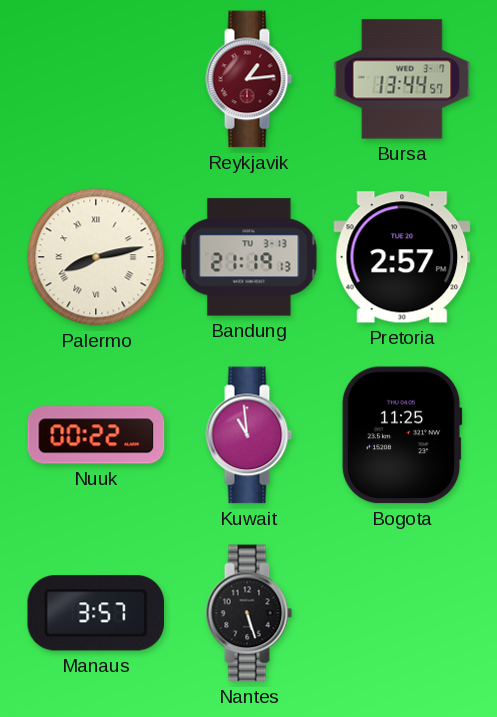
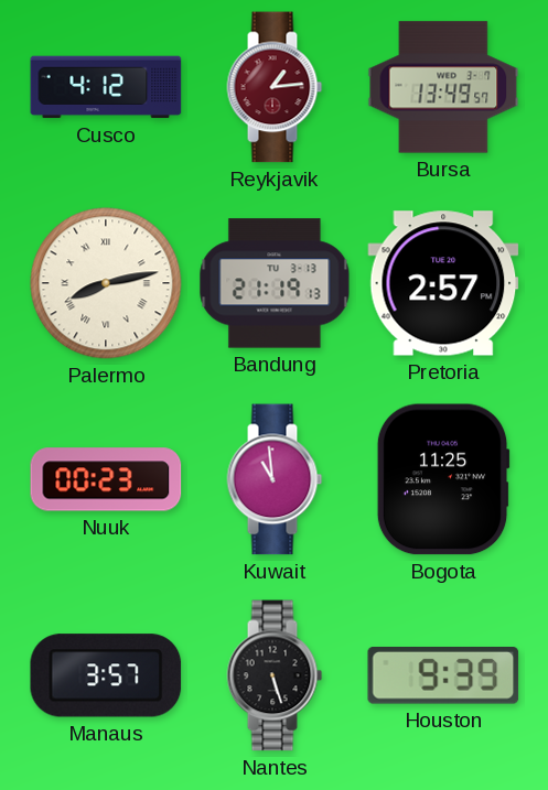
Cusco: none -> 4:12
Bursa: 13:44 -> 13:49
Nuuk: 00:22 -> 00:23
Houston: none -> 9:39
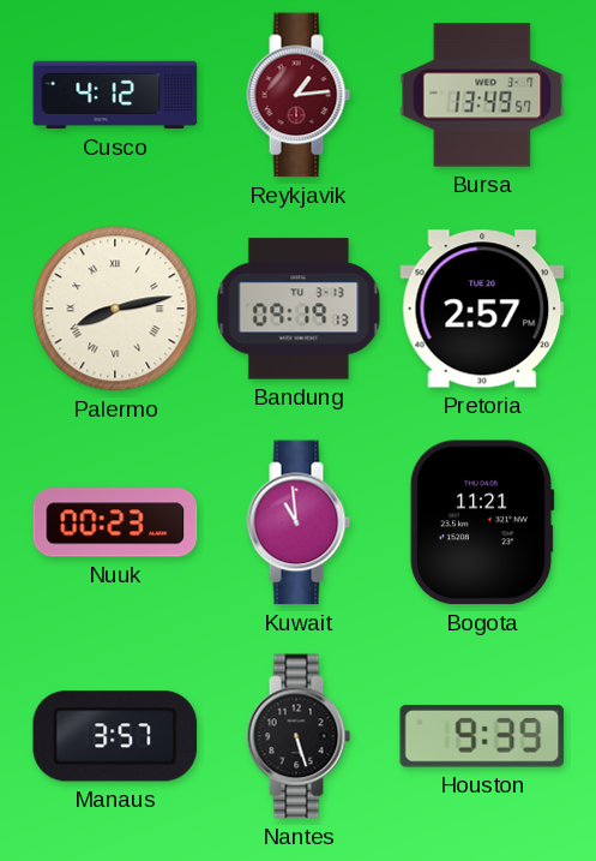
Bandung: 21:19 -> 09:19
Bogota: 11:25 -> 11:21
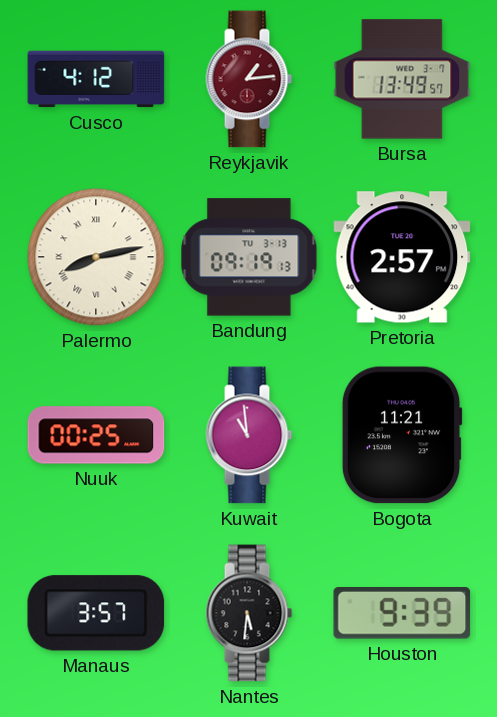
Nuuk: 00:23 -> 00:25
Nantes: 5:27 -> 5:31
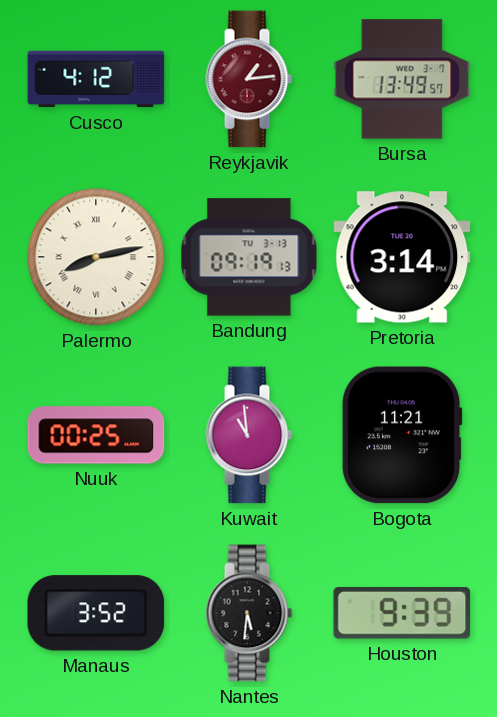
Pretoria: 2:57 -> 3:14
Manaus: 3:57 -> 3:52
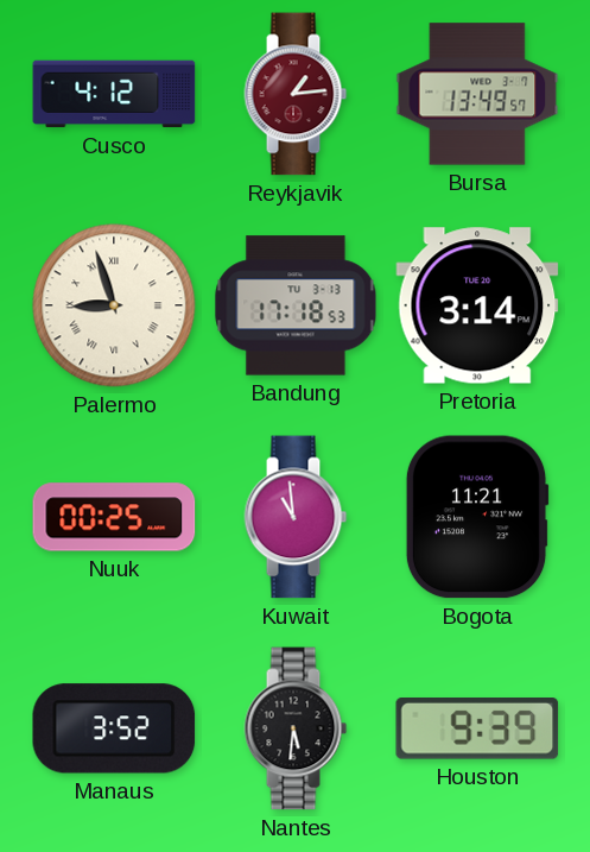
Palermo: 8:13 -> 8:57
Bandung: 09:19 -> 17:18
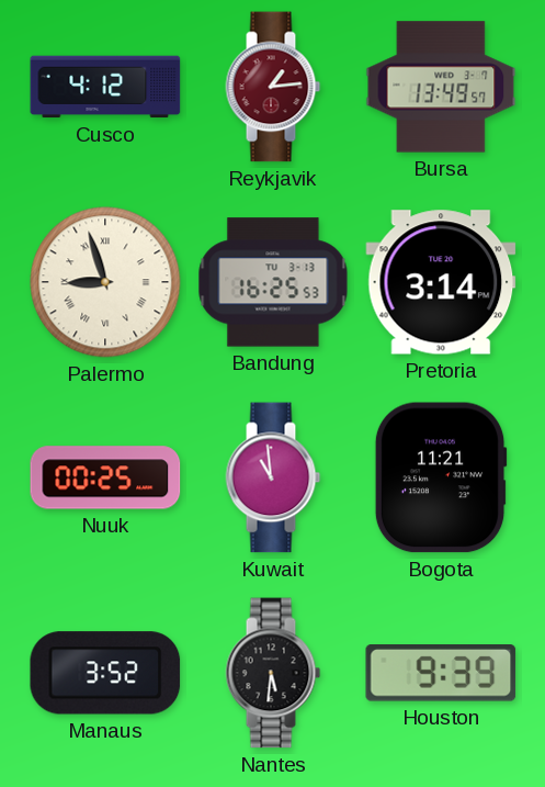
Bandung: 17:18 -> 16:25
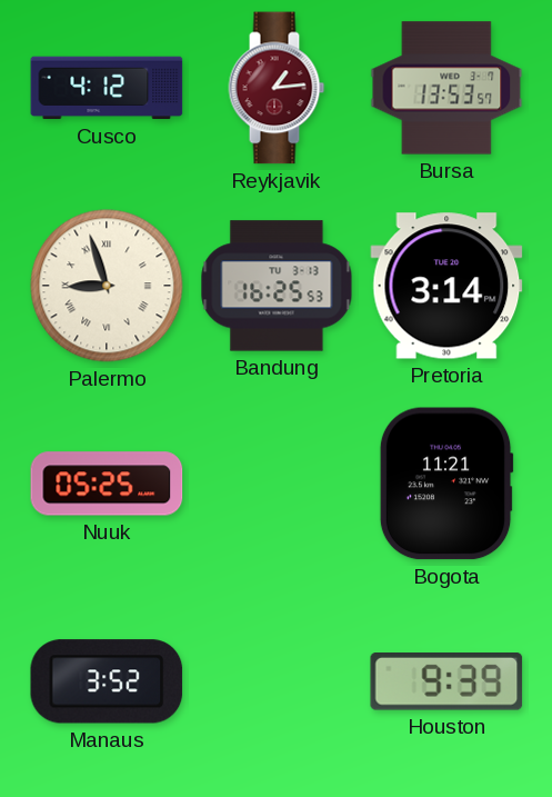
Bursa: 13:49 -> 13:53
Nuuk: 00:25 -> 05:25
Kuwait: 10:59 -> none
Nantes: 5:31 -> none
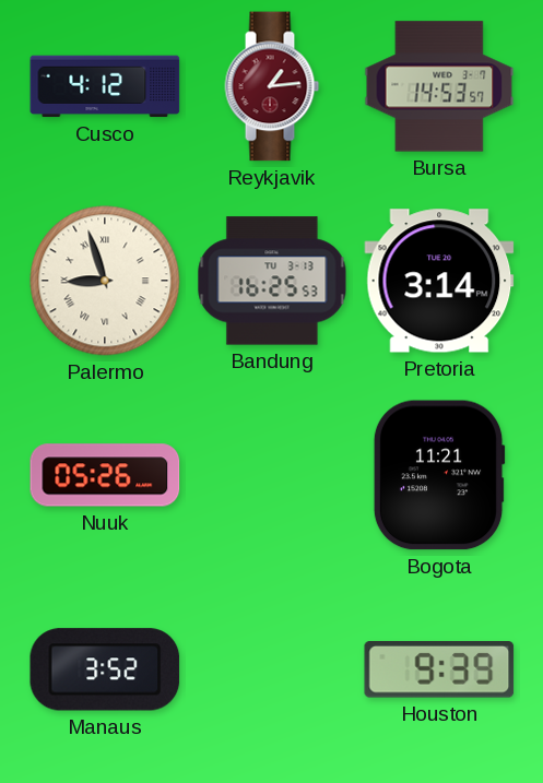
Bursa: 13:53 -> 14:53
Nuuk: 05:25 -> 05:26
